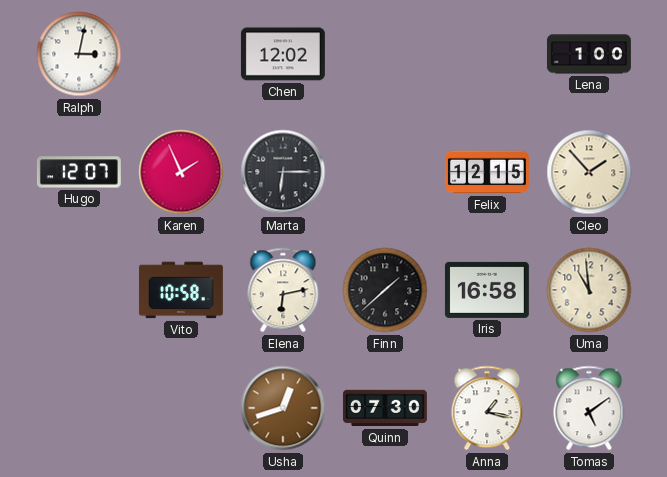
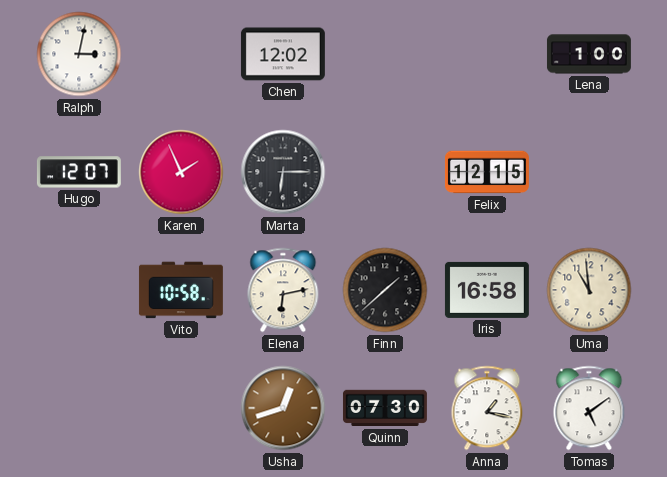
Cleo: 1:53 -> none
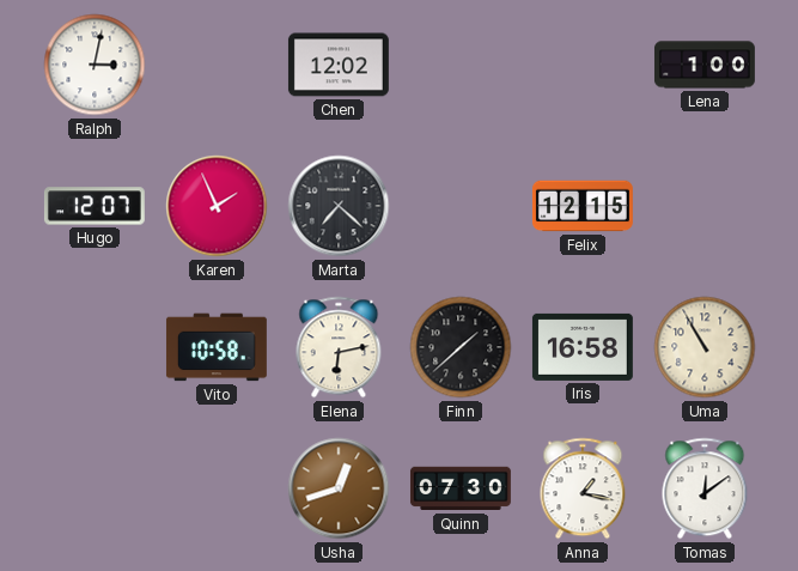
Marta: 6:15 -> 7:22
Uma: 10:59 -> 10:55
Tomas: 5:09 -> 12:09
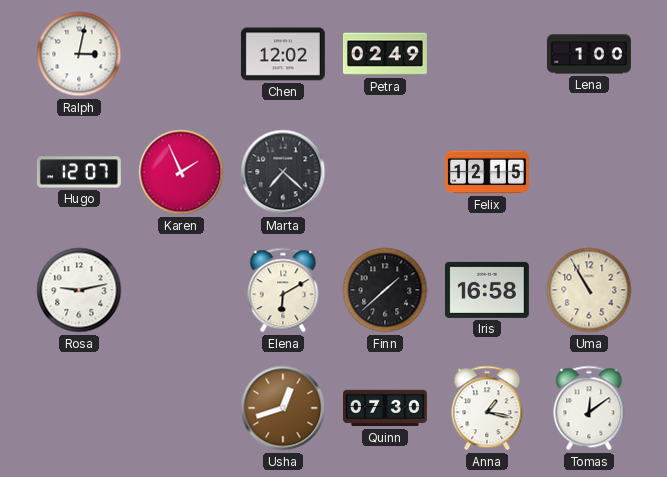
Petra: none -> 02:49
Rosa: none -> 9:13
Vito: 10:58 -> none
Elena: 6:13 -> 6:10
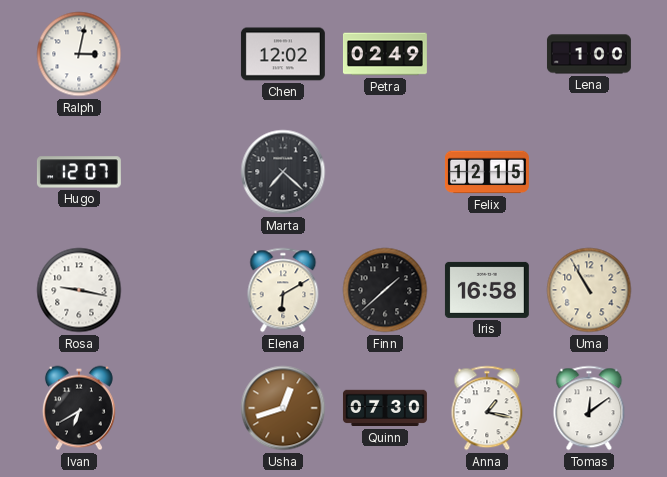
Karen: 1:56 -> none
Rosa: 9:13 -> 9:17
Ivan: none -> 6:40
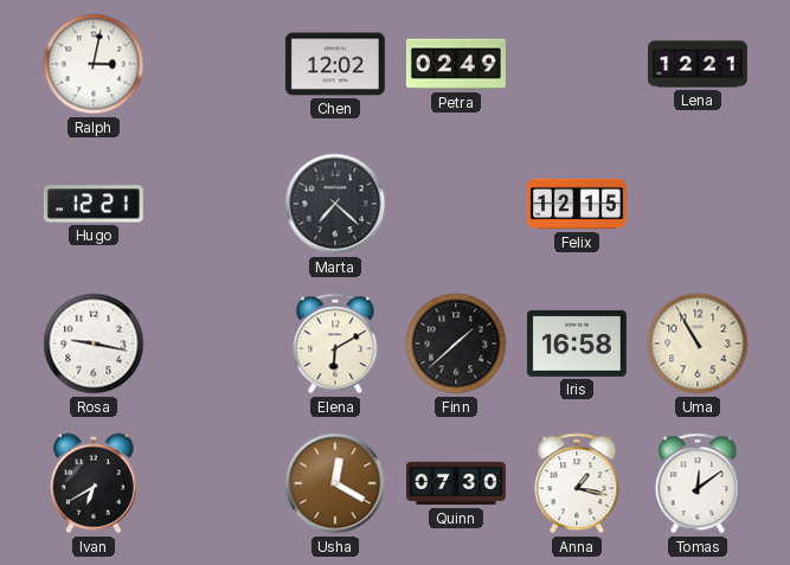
Lena: 1:00 -> 12:21
Hugo: 12:07 -> 12:21
Usha: 12:42 -> 12:20
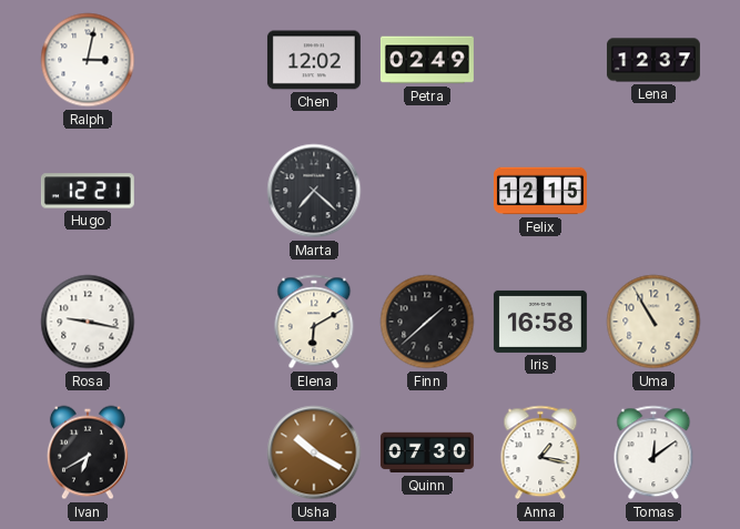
Lena: 12:21 -> 12:37
Usha: 12:20 -> 10:20
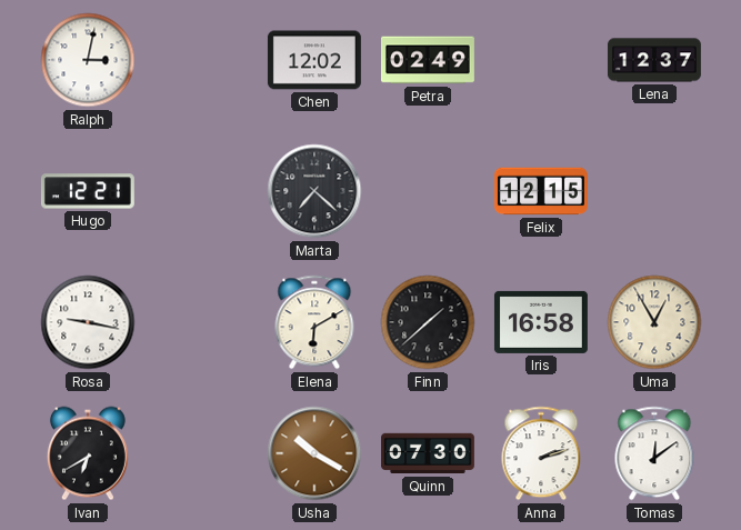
Uma: 10:55 -> 12:55
Anna: 1:17 -> 2:12
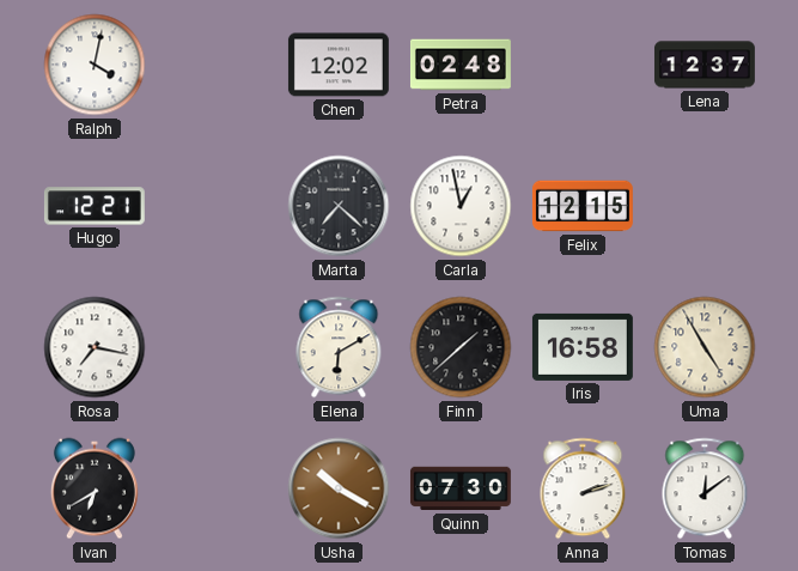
Ralph: 3:02 -> 4:02
Petra: 02:49 -> 02:48
Carla: none -> 12:58
Rosa: 9:17 -> 7:17
Uma: 12:55 -> 4:55
